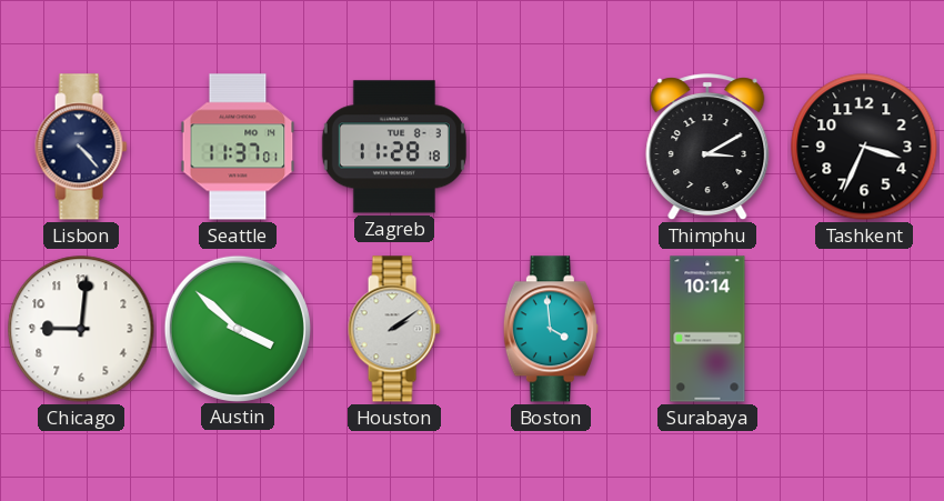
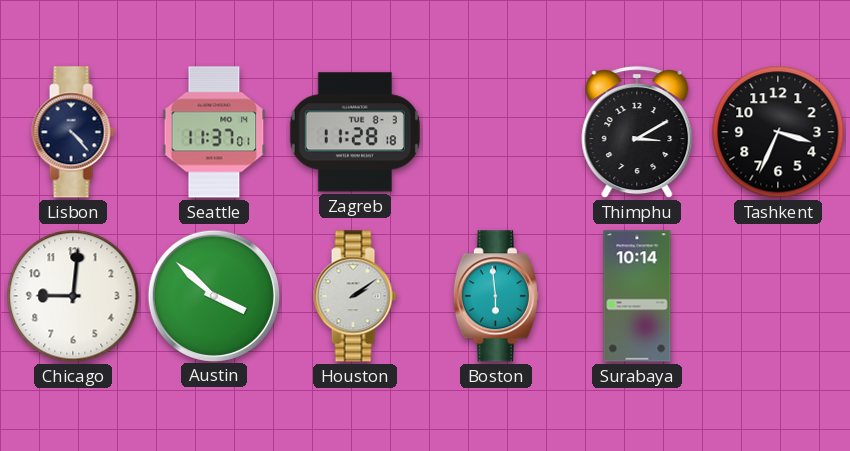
Boston: 3:59 -> 5:59
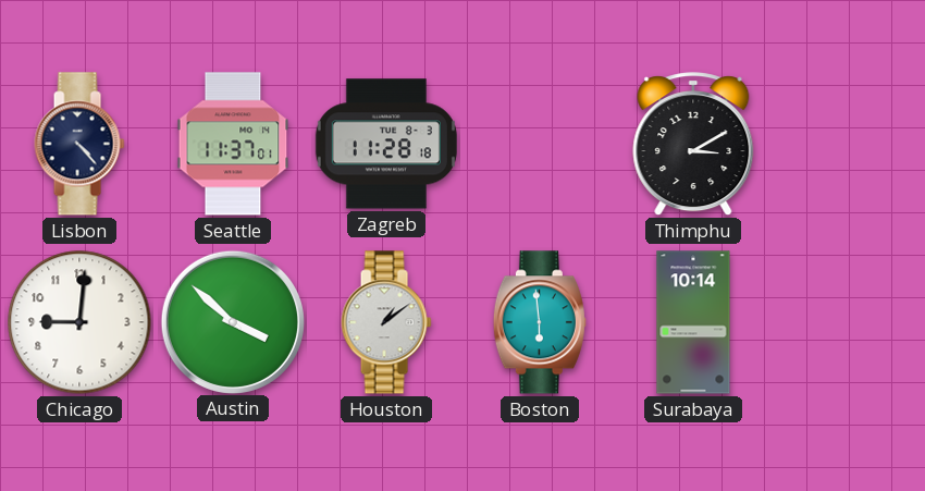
Tashkent: 3:34 -> none
Houston: 2:09 -> 1:09
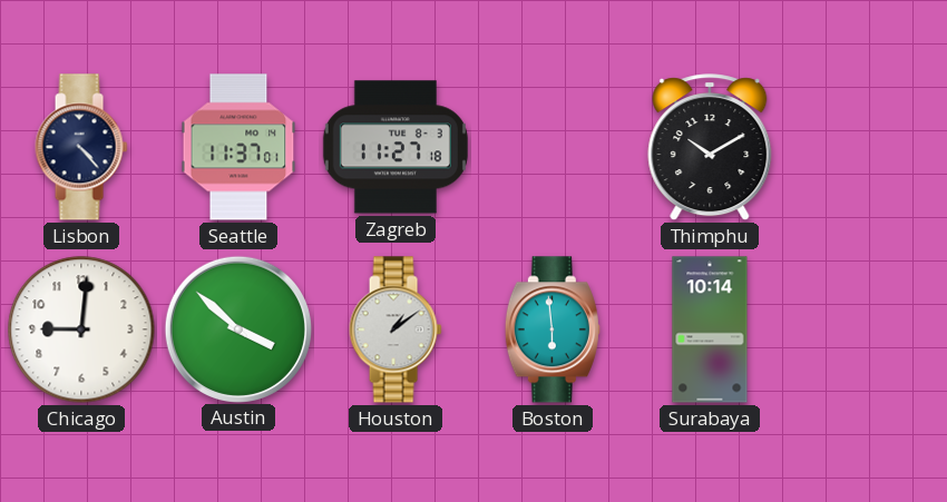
Zagreb: 11:28 -> 11:27
Thimphu: 3:10 -> 10:10
